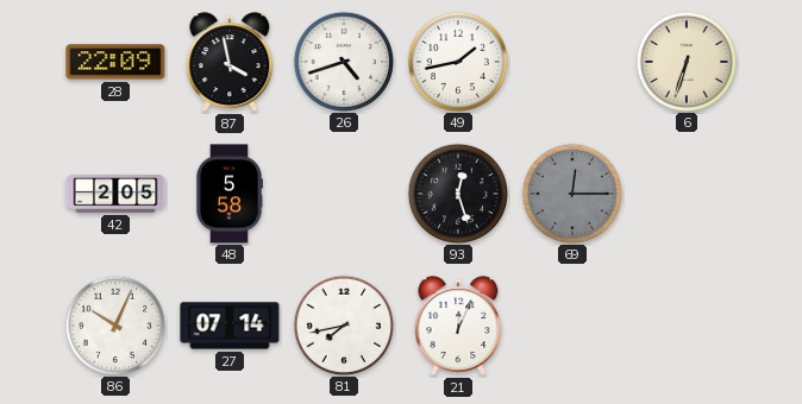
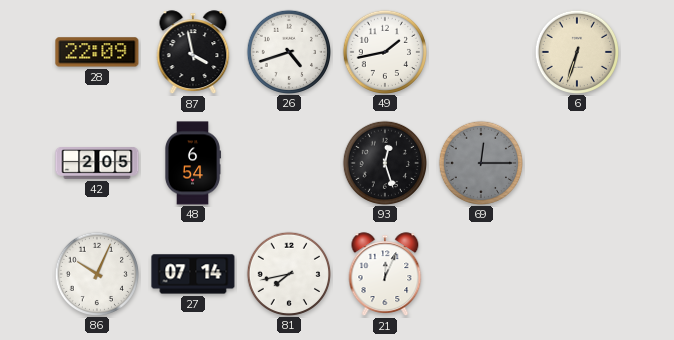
48: 5:58 -> 6:54
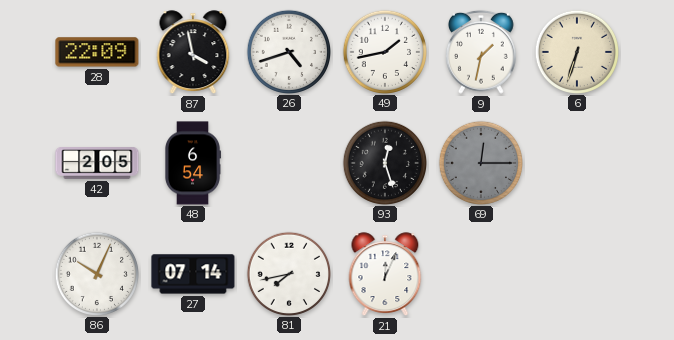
9: none -> 1:32
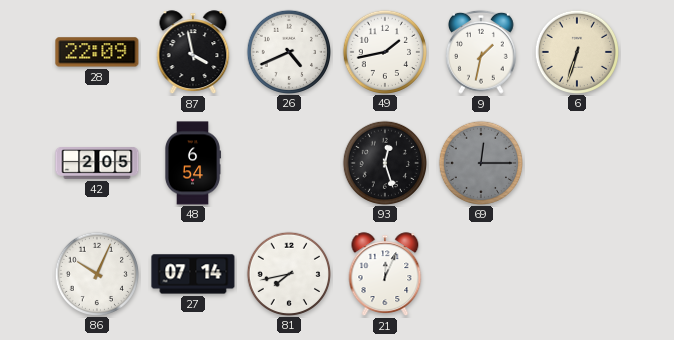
26: 4:42 -> 4:41
